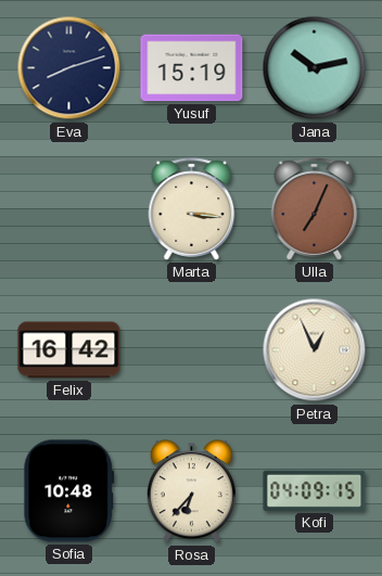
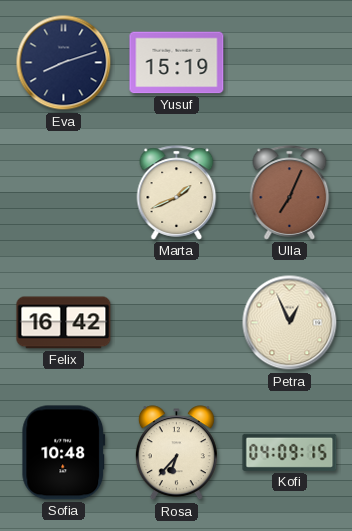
Jana: 10:13 -> none
Marta: 3:16 -> 1:41
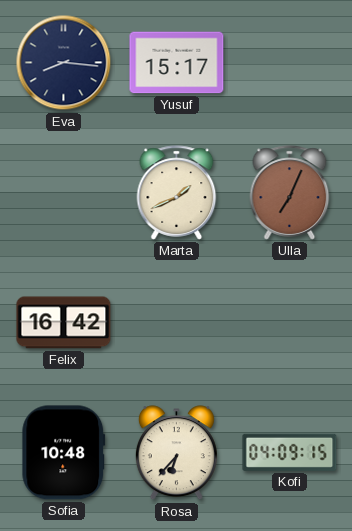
Eva: 8:12 -> 8:16
Yusuf: 15:19 -> 15:17
Petra: 12:56 -> none
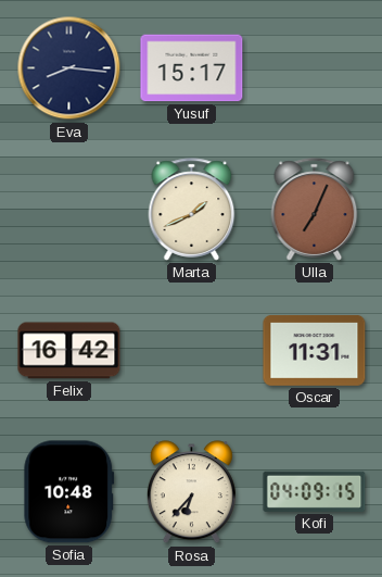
Oscar: none -> 11:31
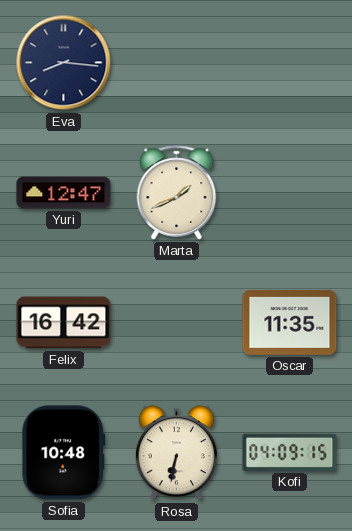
Yusuf: 15:17 -> none
Yuri: none -> 12:47
Ulla: 7:04 -> none
Oscar: 11:31 -> 11:35
Rosa: 6:37 -> 6:32
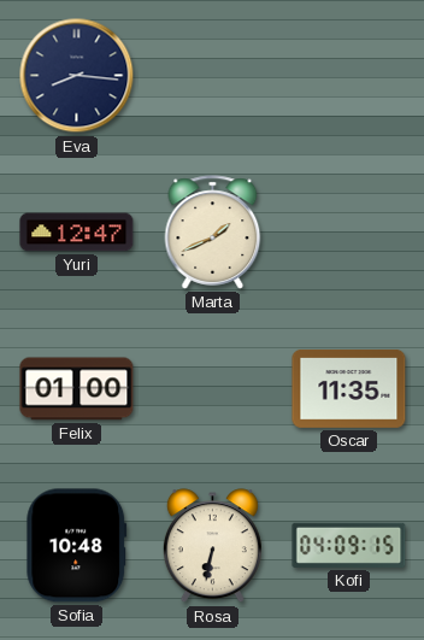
Felix: 16:42 -> 01:00
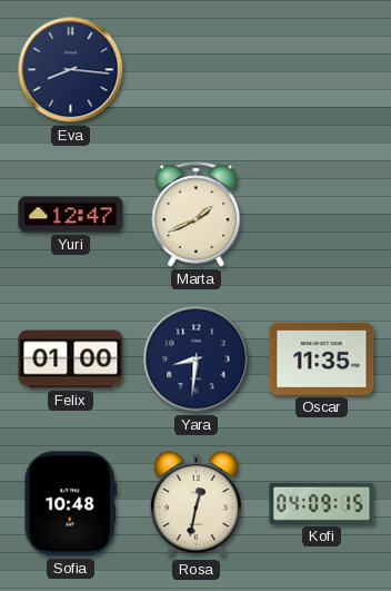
Yara: none -> 8:31
Rosa: 6:32 -> 12:32
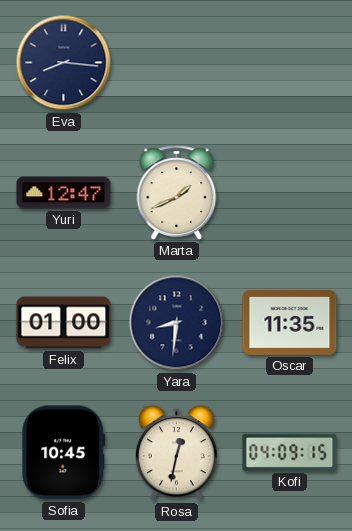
Sofia: 10:48 -> 10:45
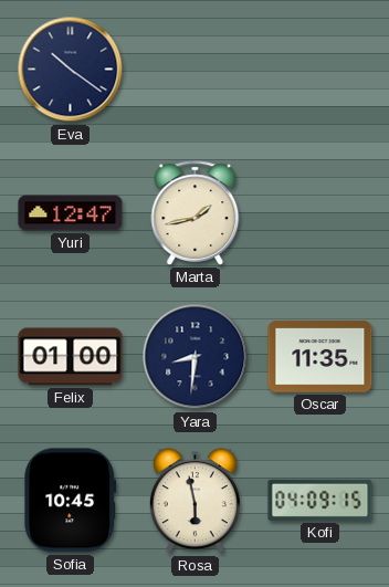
Eva: 8:16 -> 10:21
Marta: 1:41 -> 1:43
Rosa: 12:32 -> 5:58
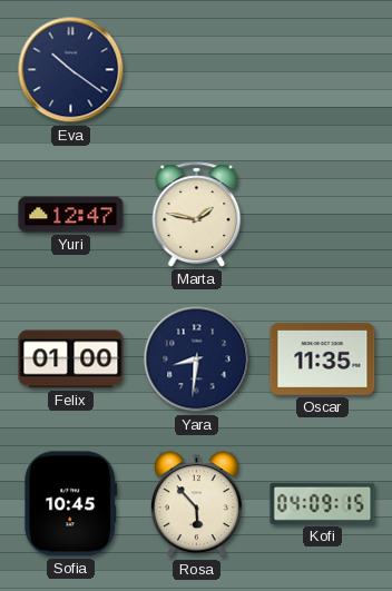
Marta: 1:43 -> 1:47
Rosa: 5:58 -> 5:53
